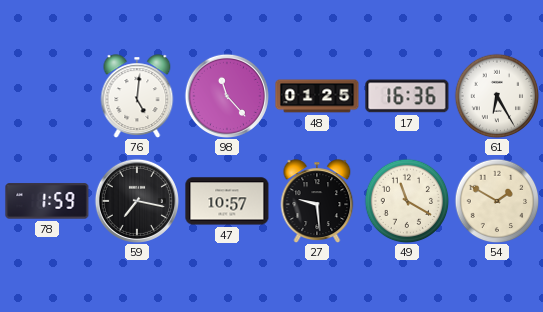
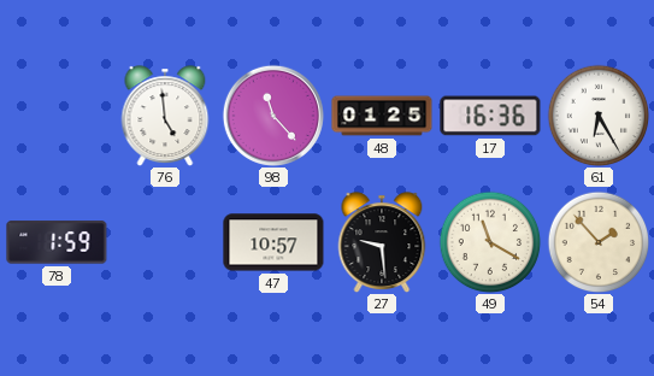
76: 5:01 -> 4:59
59: 7:17 -> none
54: 1:50 -> 1:53
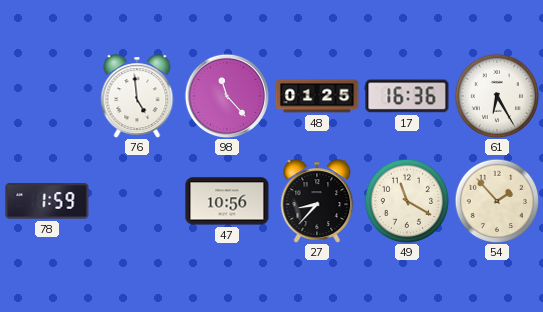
47: 10:57 -> 10:56
27: 9:29 -> 8:37
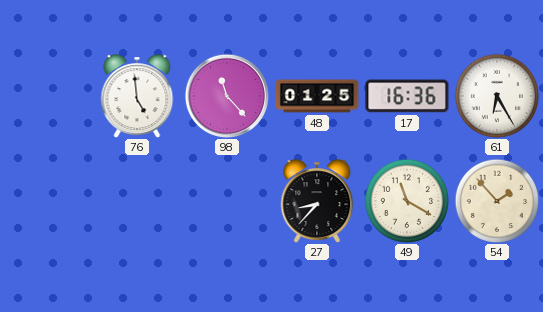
78: 1:59 -> none
47: 10:56 -> none
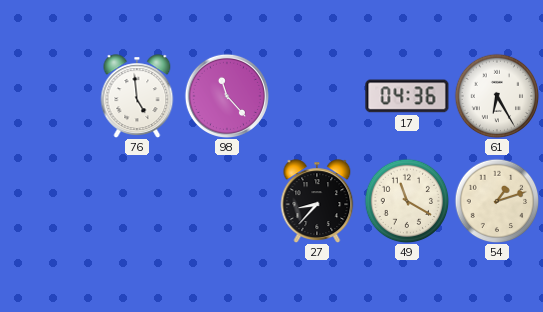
48: 01:25 -> none
17: 16:36 -> 04:36
54: 1:53 -> 1:12
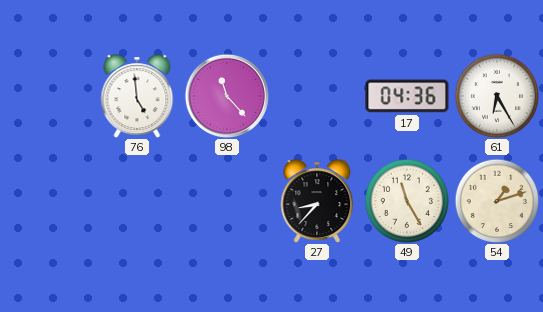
49: 11:20 -> 11:25
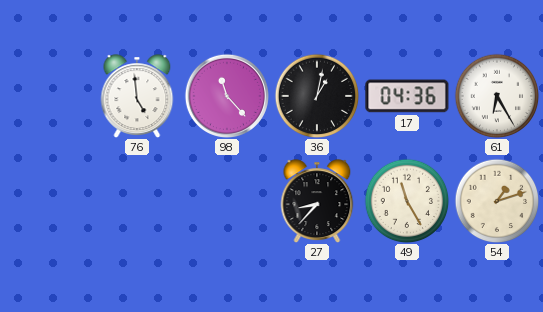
36: none -> 1:02
